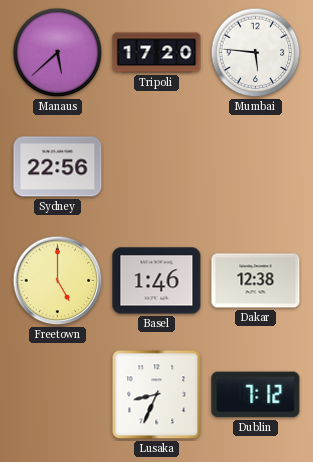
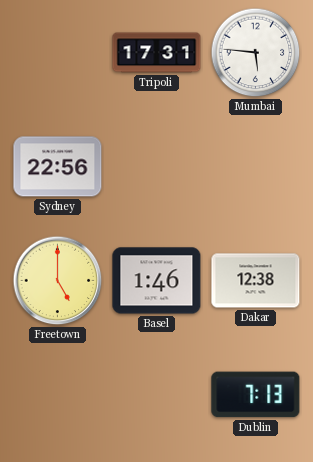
Manaus: 5:38 -> none
Tripoli: 17:20 -> 17:31
Lusaka: 8:34 -> none
Dublin: 7:12 -> 7:13
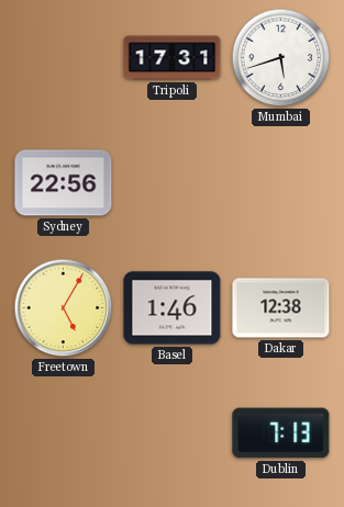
Mumbai: 5:46 -> 5:42
Freetown: 5:00 -> 5:05
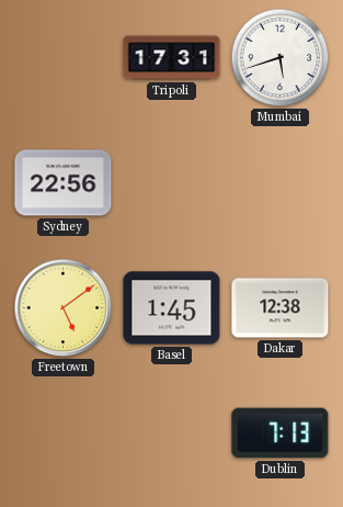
Freetown: 5:05 -> 5:09
Basel: 1:46 -> 1:45
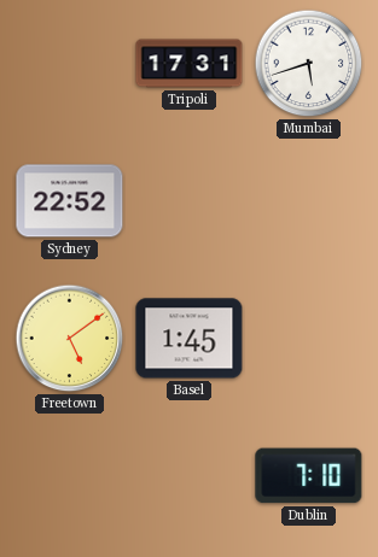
Sydney: 22:56 -> 22:52
Dakar: 12:38 -> none
Dublin: 7:13 -> 7:10
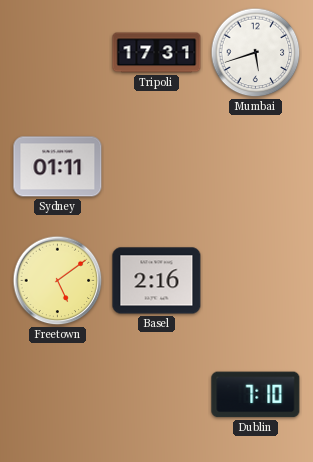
Sydney: 22:52 -> 01:11
Basel: 1:45 -> 2:16
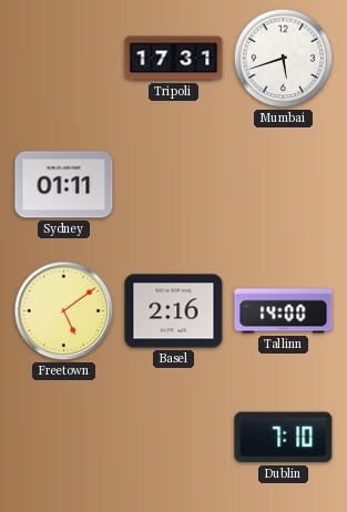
Tallinn: none -> 14:00
